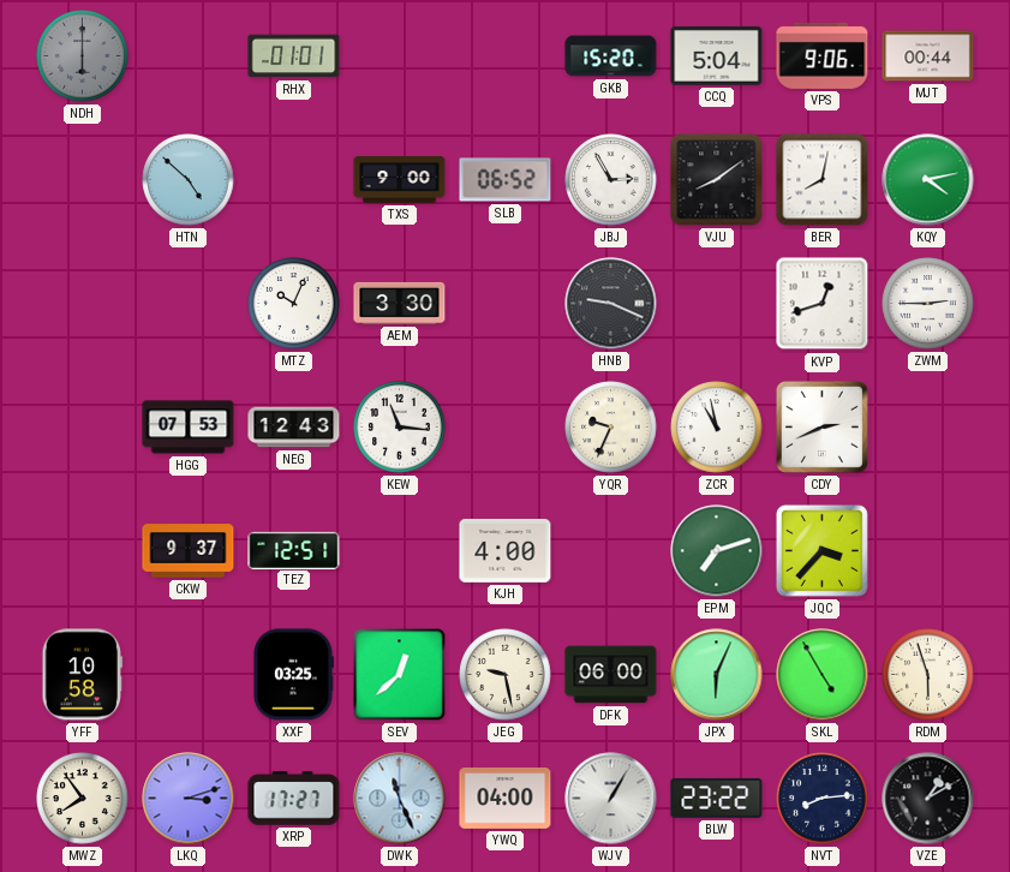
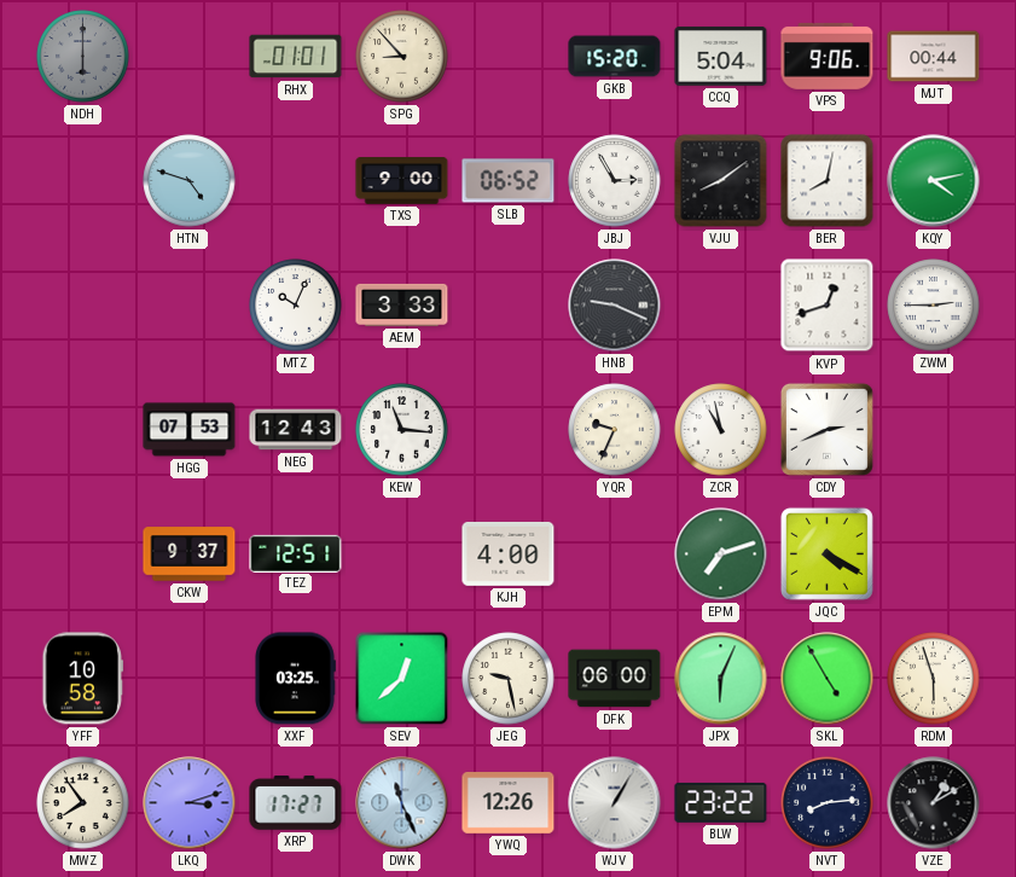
SPG: none -> 8:53
HTN: 4:52 -> 4:48
AEM: 3:30 -> 3:33
JQC: 3:37 -> 4:20
YWQ: 04:00 -> 12:26
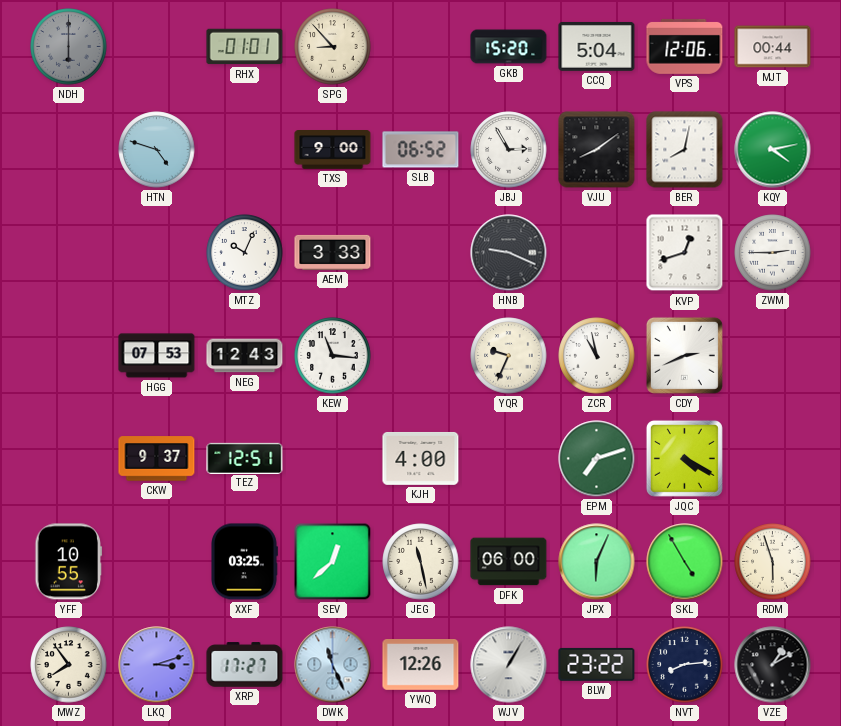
VPS: 9:06 -> 12:06
YFF: 10:58 -> 10:55
JEG: 9:28 -> 11:28
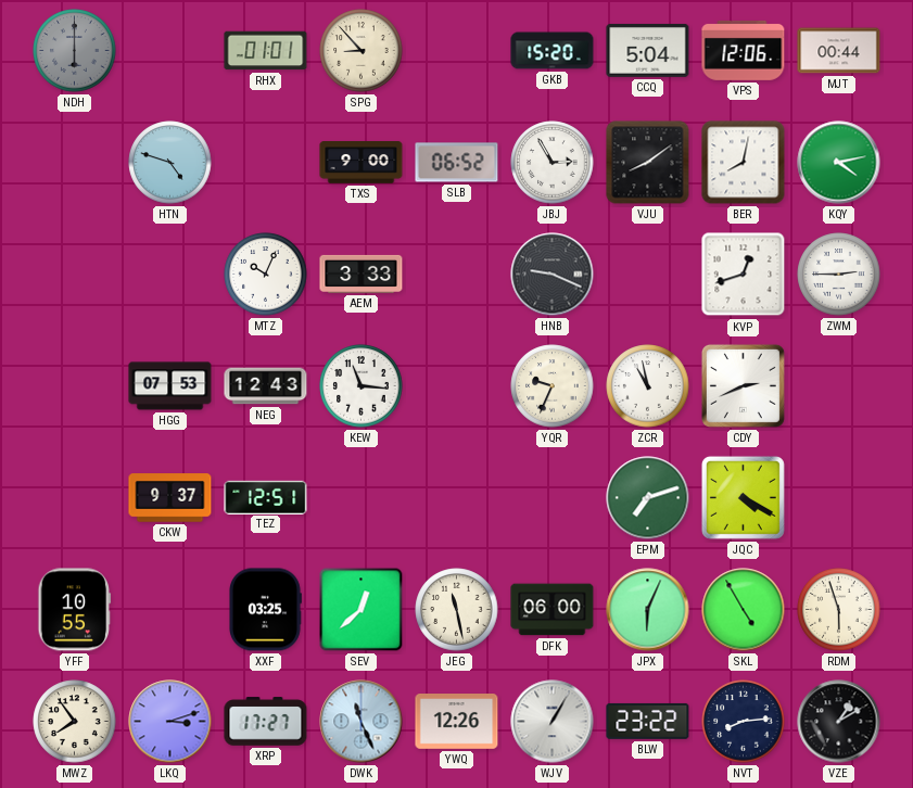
KJH: 4:00 -> none
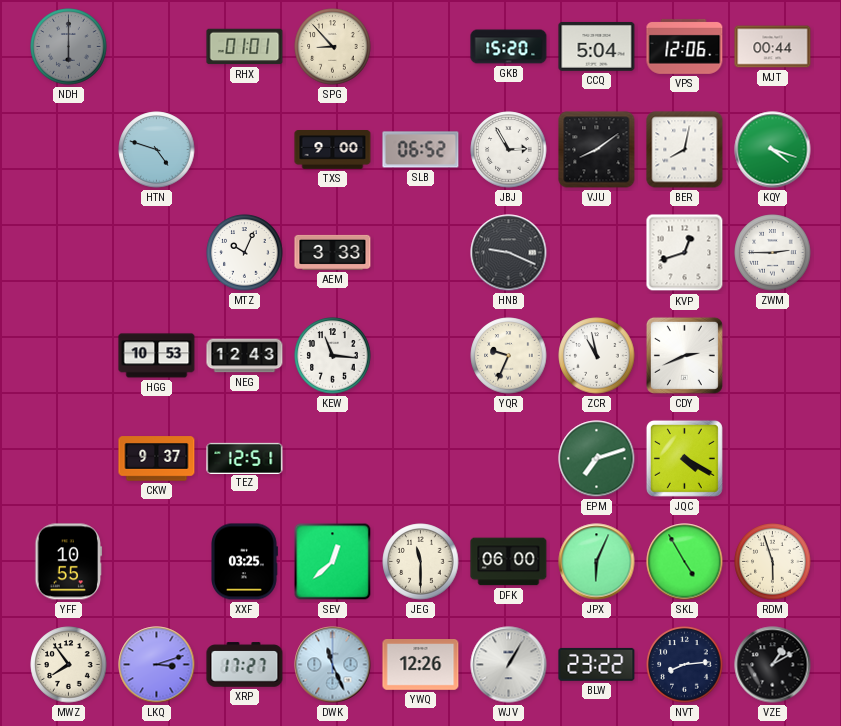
KQY: 4:13 -> 4:18
HGG: 07:53 -> 10:53
JEG: 11:28 -> 11:30
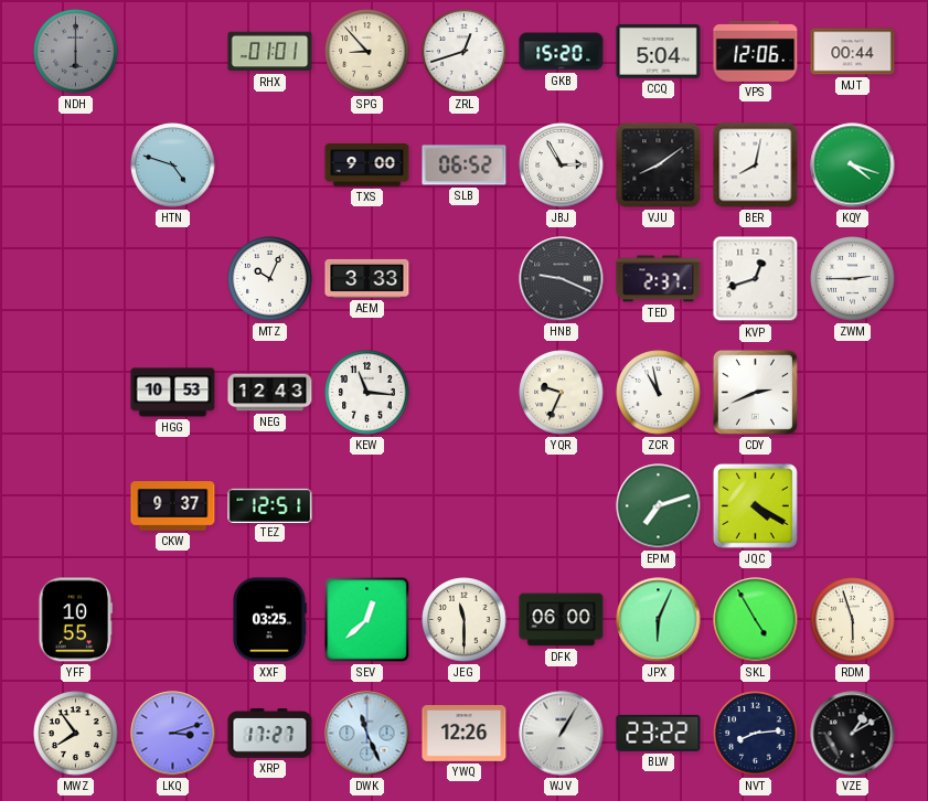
ZRL: none -> 12:42
TED: none -> 2:37
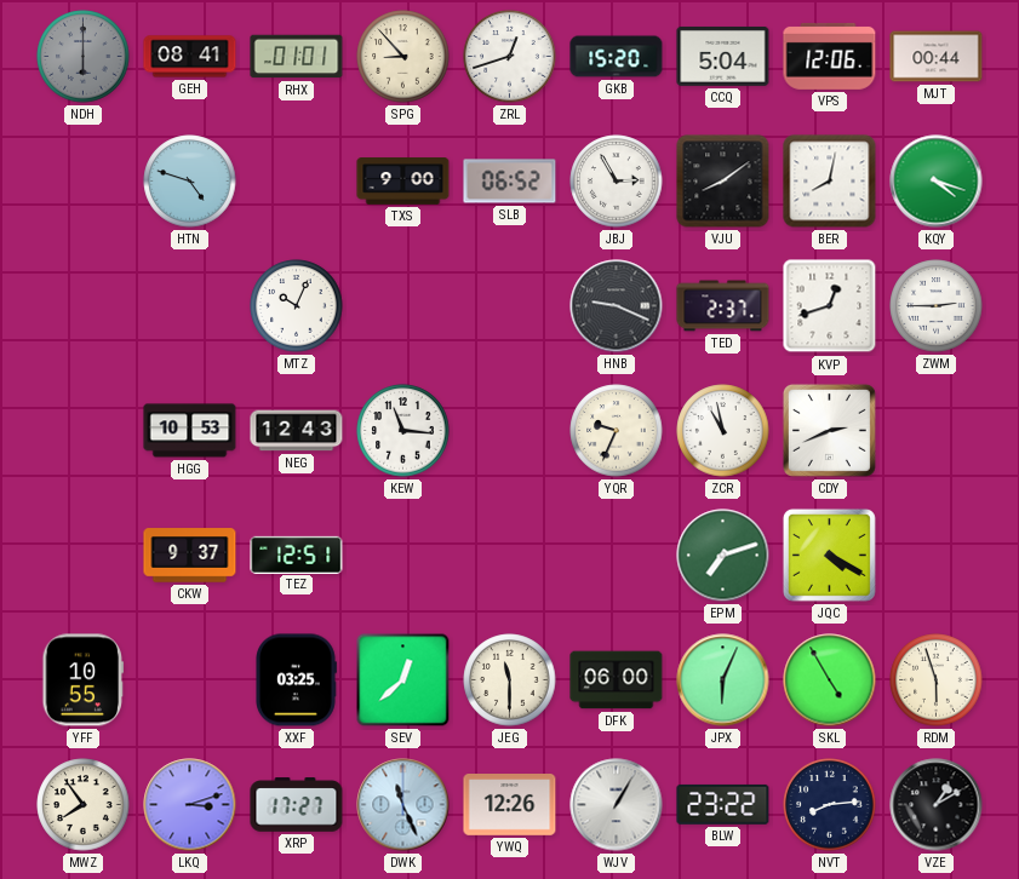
GEH: none -> 08:41
AEM: 3:33 -> none
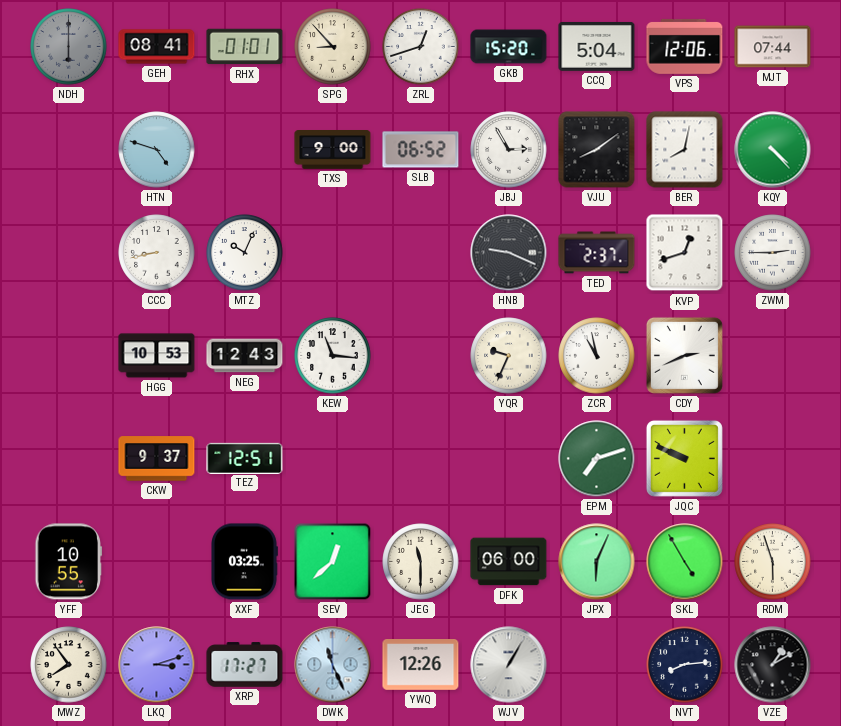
MJT: 00:44 -> 07:44
KQY: 4:18 -> 4:23
CCC: none -> 8:43
JQC: 4:20 -> 9:49
BLW: 23:22 -> none
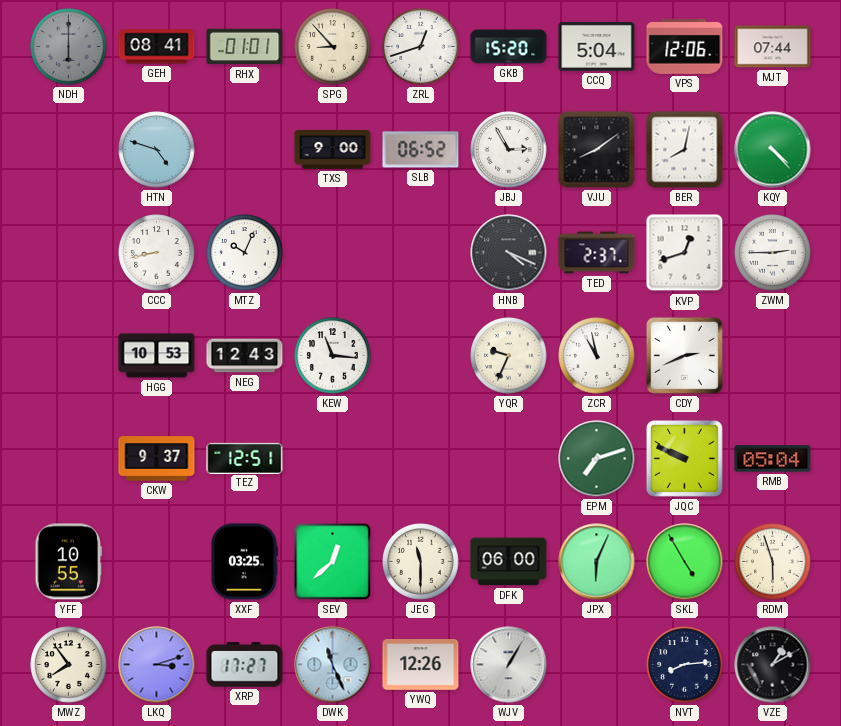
HNB: 9:19 -> 4:19
RMB: none -> 05:04
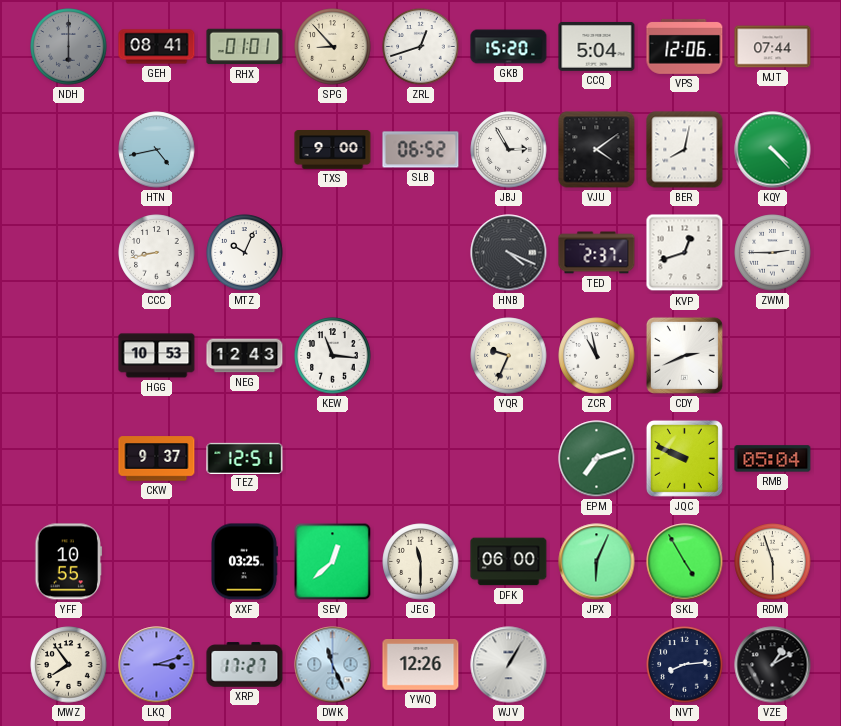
HTN: 4:48 -> 4:43
VJU: 8:09 -> 4:09
